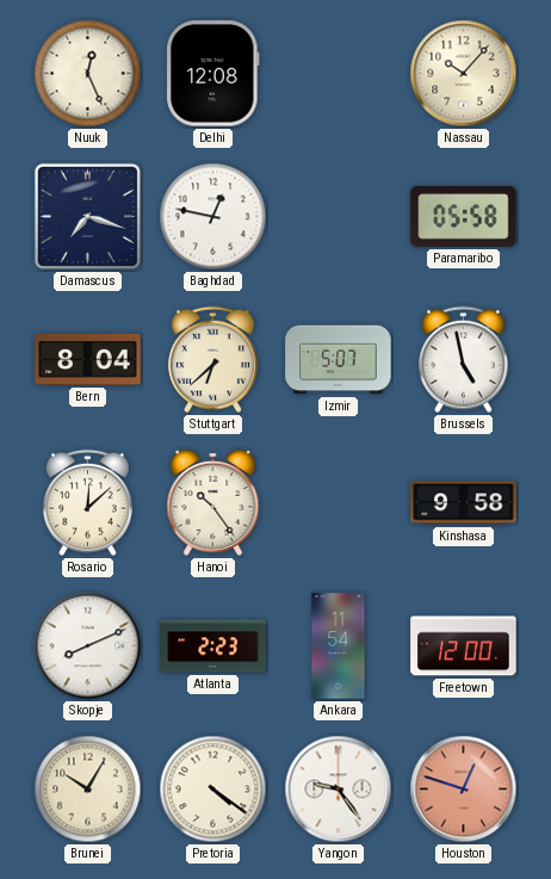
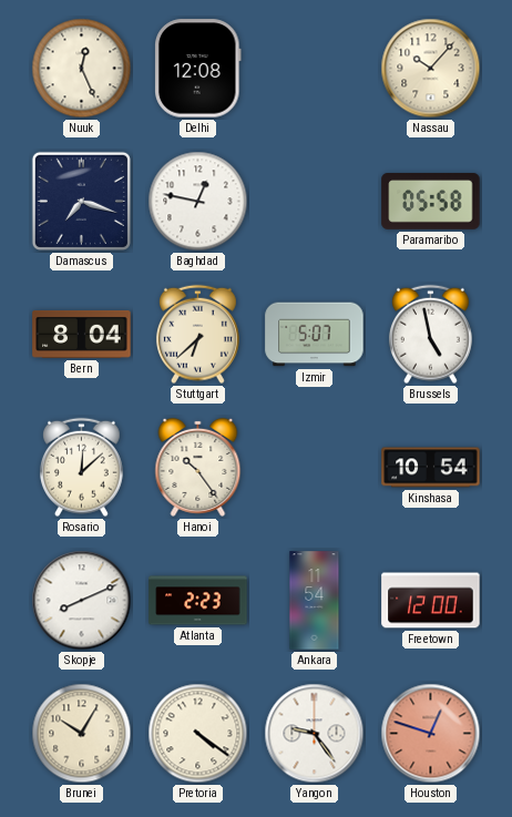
Kinshasa: 9:58 -> 10:54
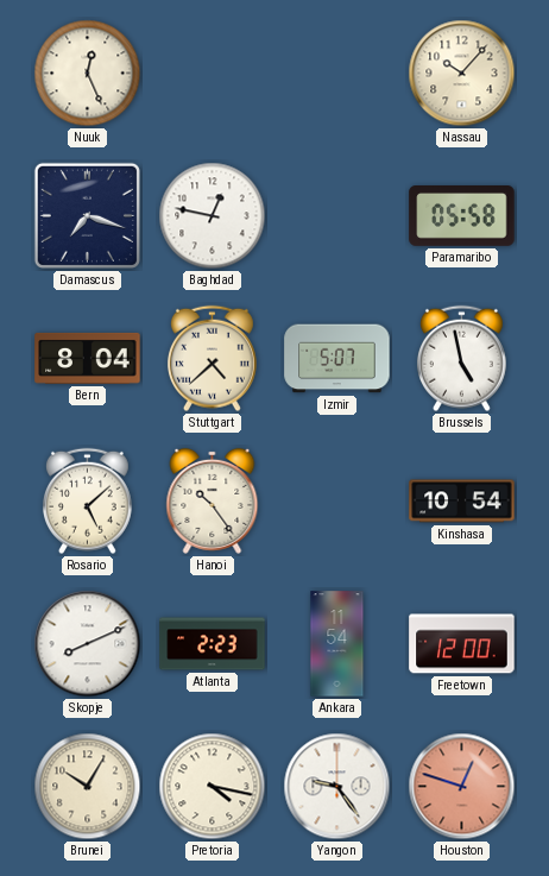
Delhi: 12:08 -> none
Stuttgart: 6:38 -> 4:38
Rosario: 12:08 -> 5:08
Pretoria: 4:21 -> 4:17
